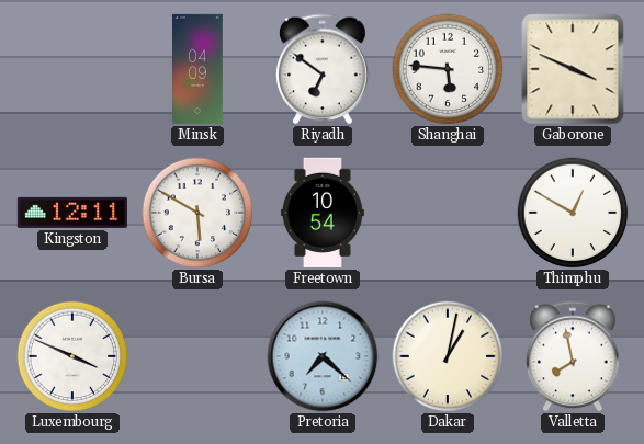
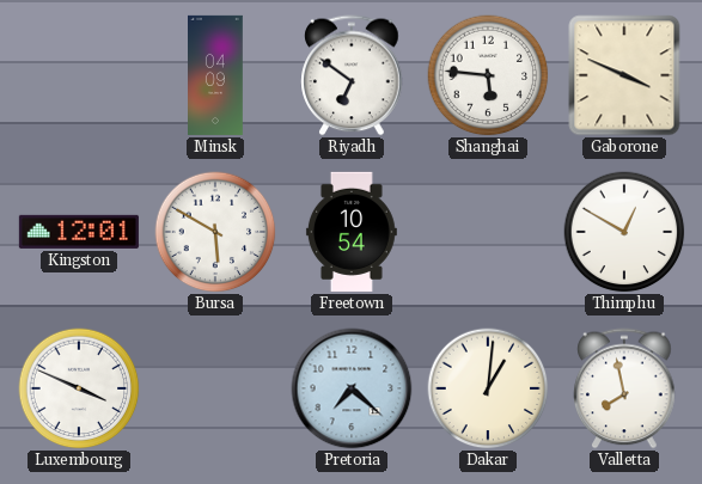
Kingston: 12:11 -> 12:01
Dakar: 1:02 -> 1:01
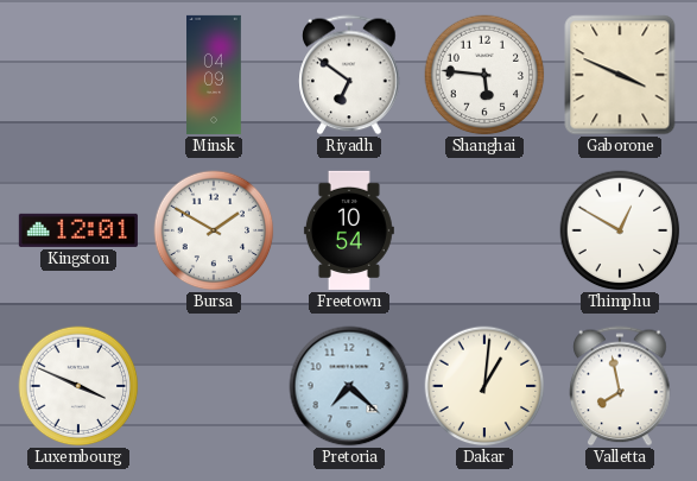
Bursa: 5:50 -> 1:50
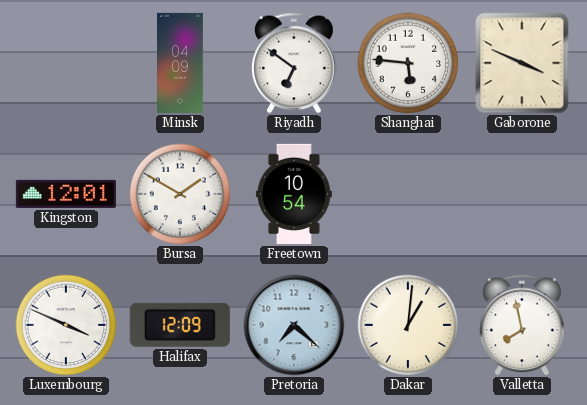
Thimphu: 12:50 -> none
Halifax: none -> 12:09
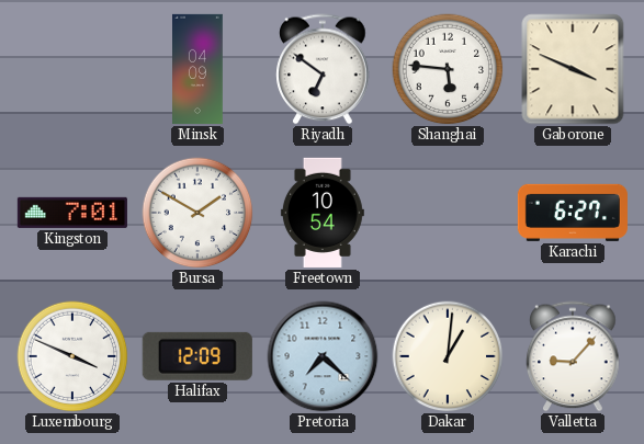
Kingston: 12:01 -> 7:01
Karachi: none -> 6:27
Valletta: 7:58 -> 9:07
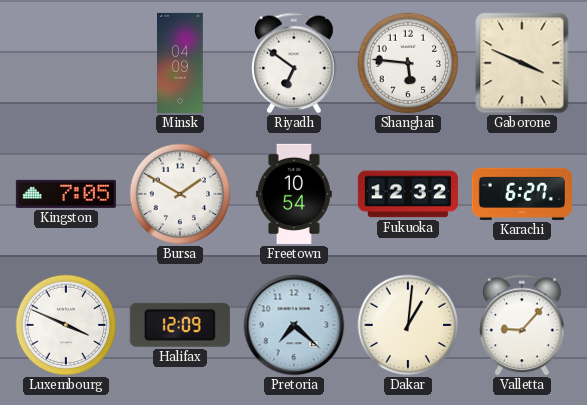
Kingston: 7:01 -> 7:05
Fukuoka: none -> 12:32
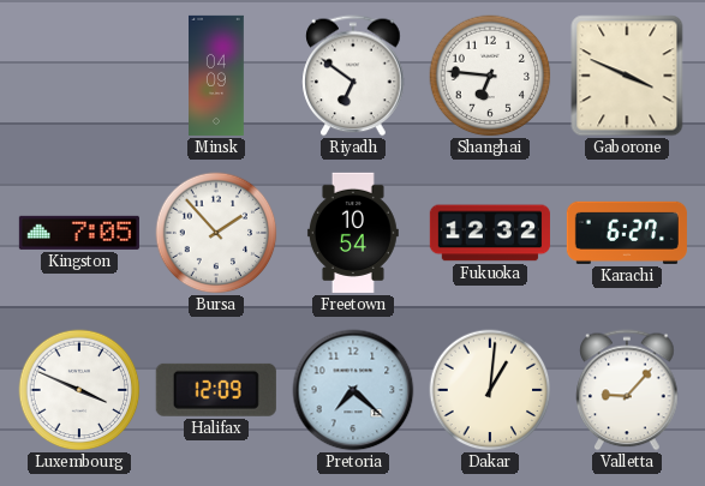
Shanghai: 5:46 -> 6:46
Bursa: 1:50 -> 1:53
